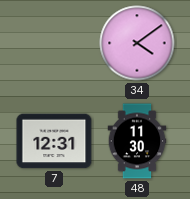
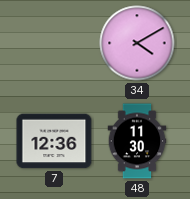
34: 4:09 -> 4:10
7: 12:31 -> 12:36
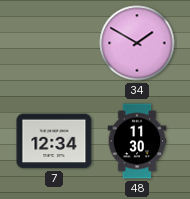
34: 4:10 -> 1:50
7: 12:36 -> 12:34
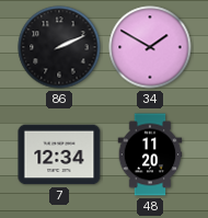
86: none -> 2:11
48: 11:30 -> 11:20
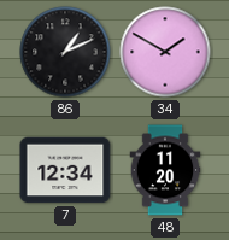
86: 2:11 -> 1:11
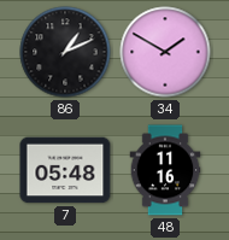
7: 12:34 -> 05:48
48: 11:20 -> 11:16
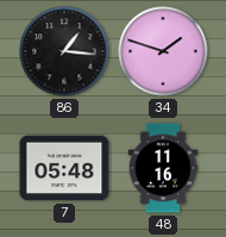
86: 1:11 -> 1:16
34: 1:50 -> 1:48
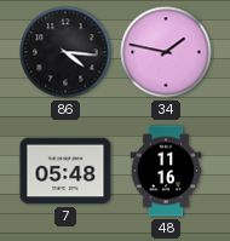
86: 1:16 -> 4:16
34: 1:48 -> 1:47
